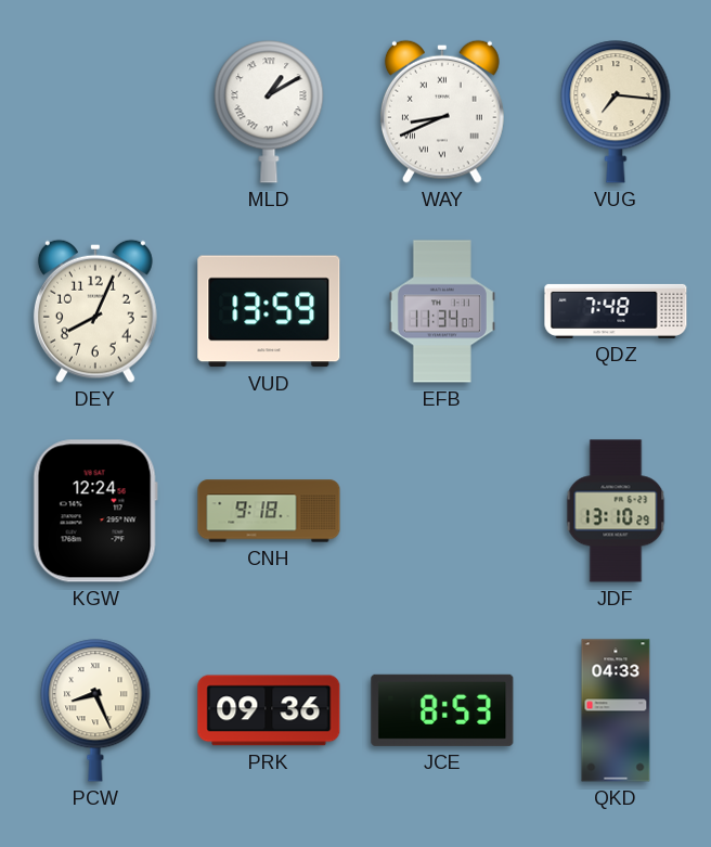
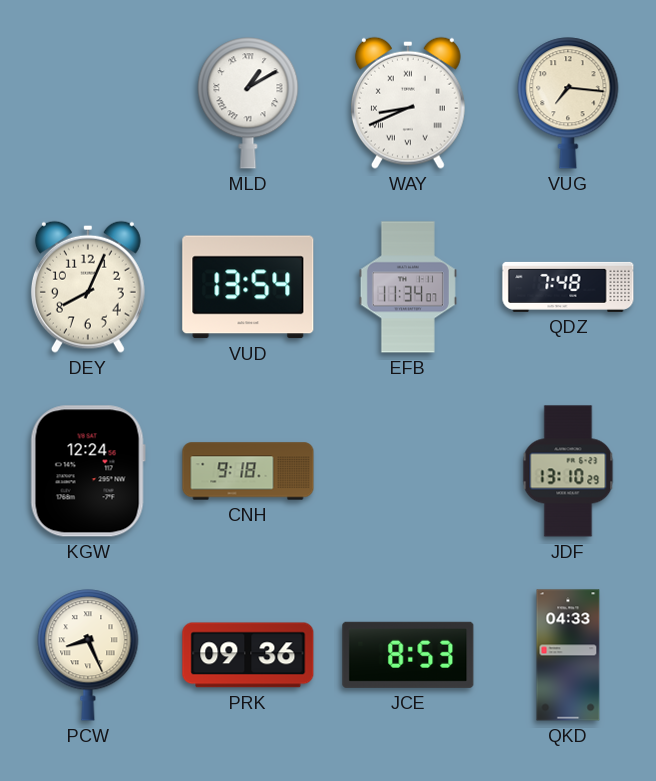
VUD: 13:59 -> 13:54
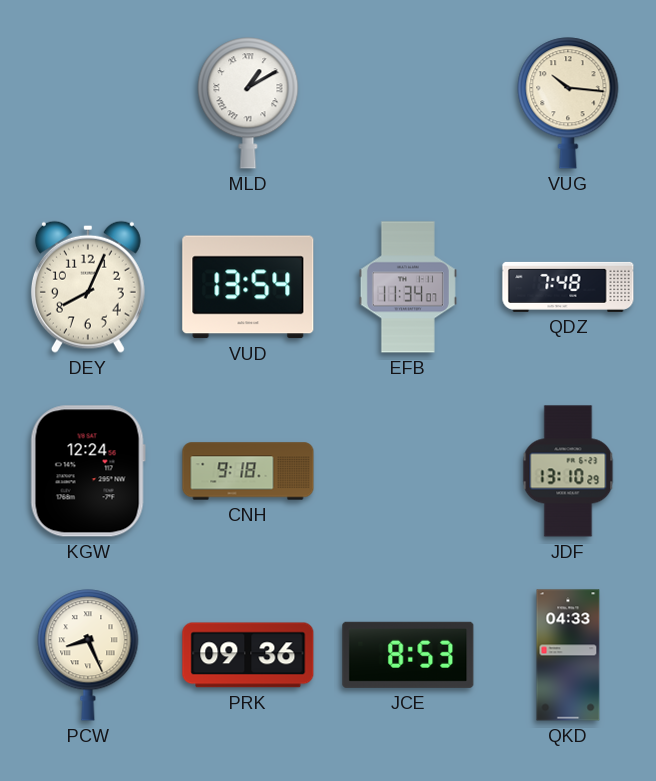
WAY: 8:41 -> none
VUG: 7:16 -> 10:16
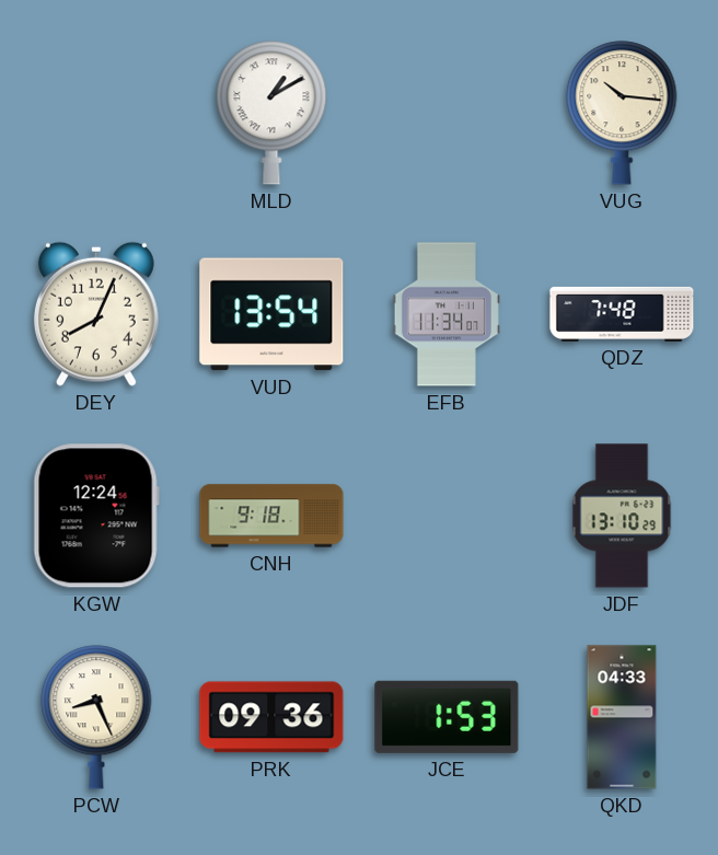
JCE: 8:53 -> 1:53
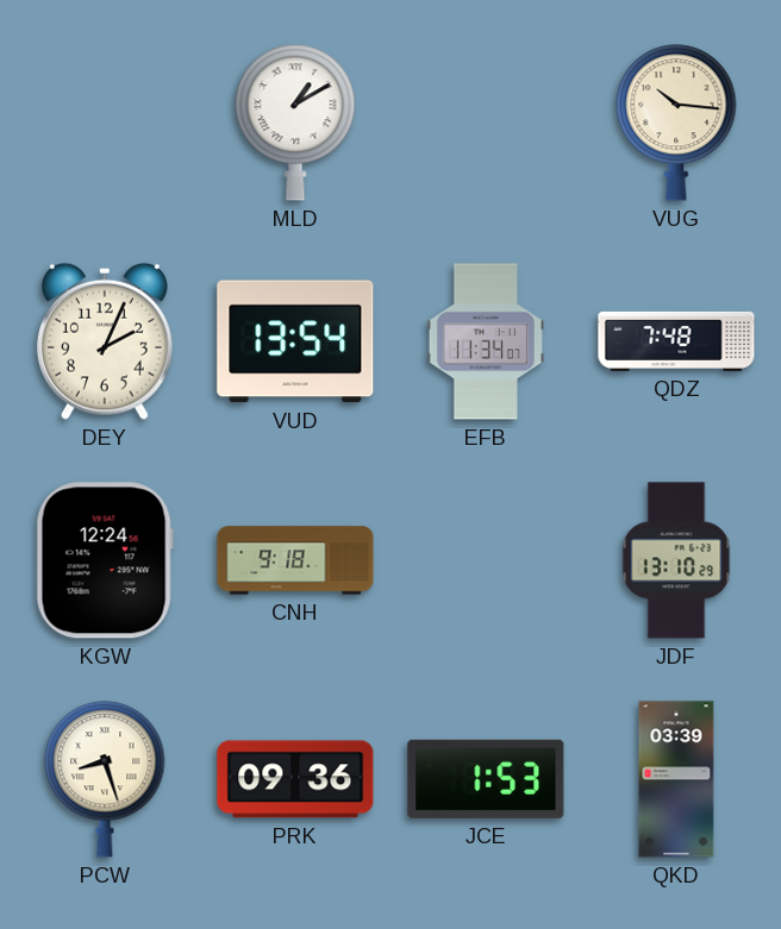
DEY: 8:04 -> 2:04
PCW: 8:26 -> 8:27
QKD: 04:33 -> 03:39
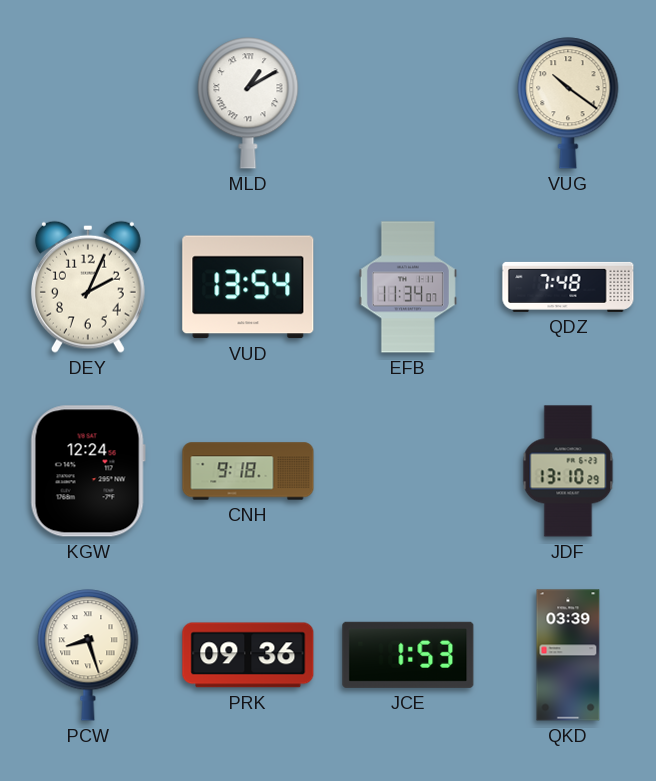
VUG: 10:16 -> 10:21
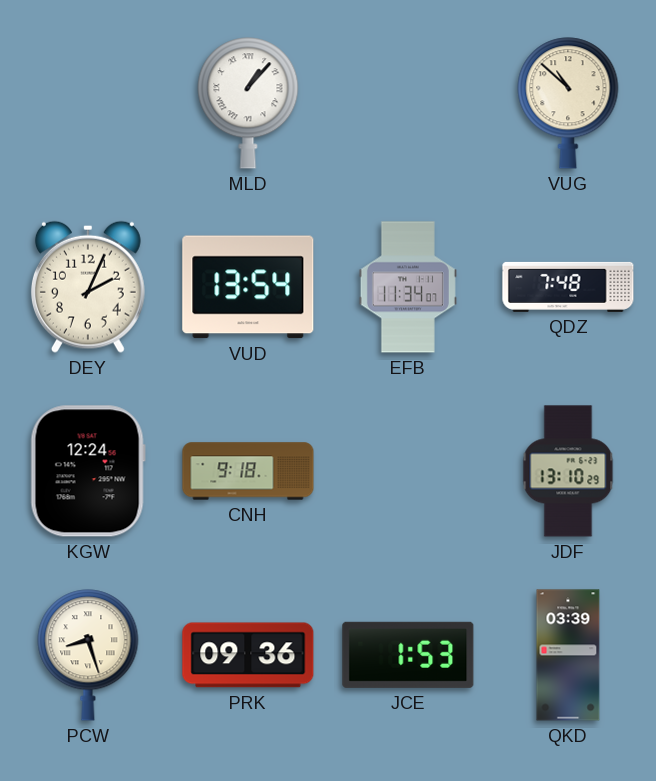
MLD: 1:10 -> 1:07
VUG: 10:21 -> 10:52
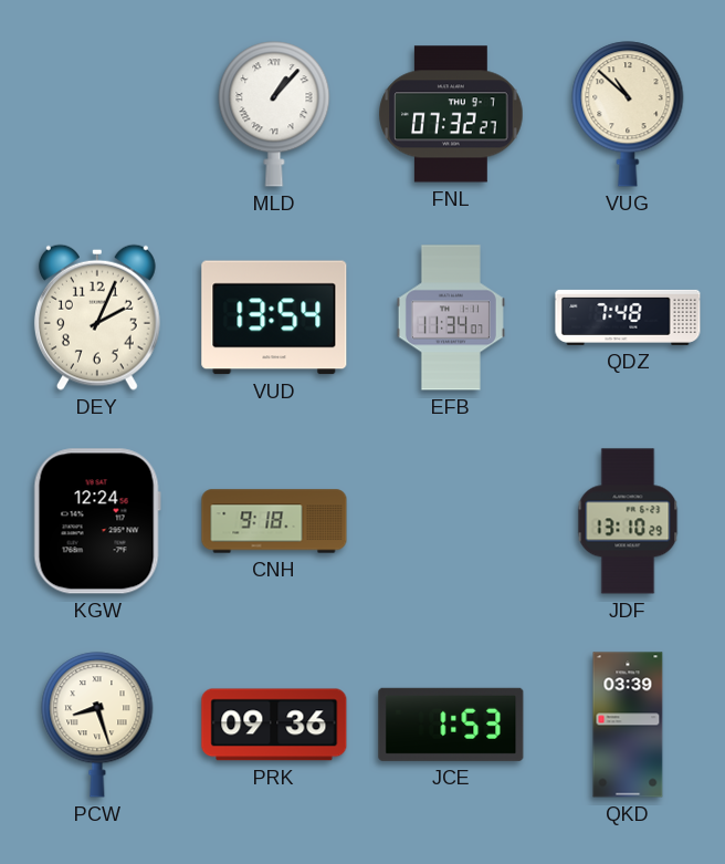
FNL: none -> 07:32
